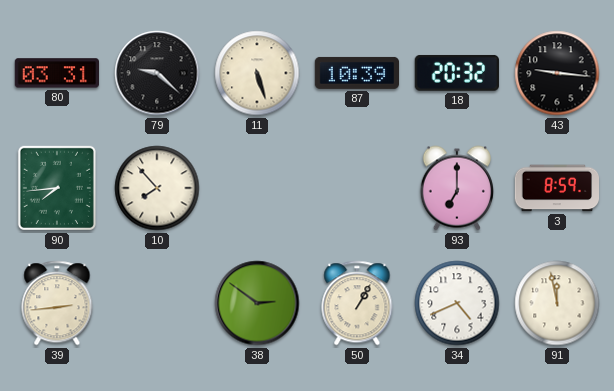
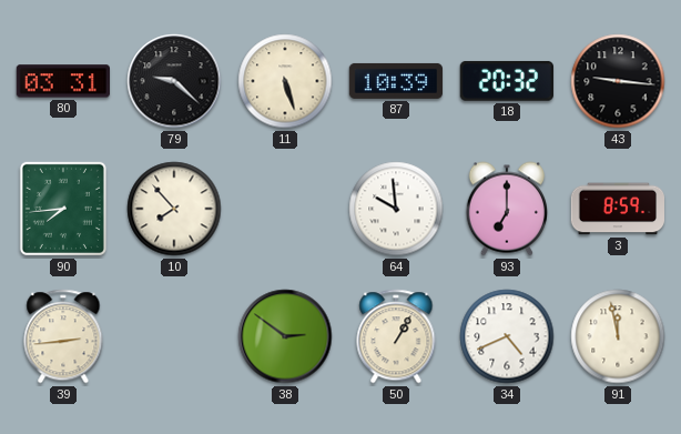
64: none -> 9:59
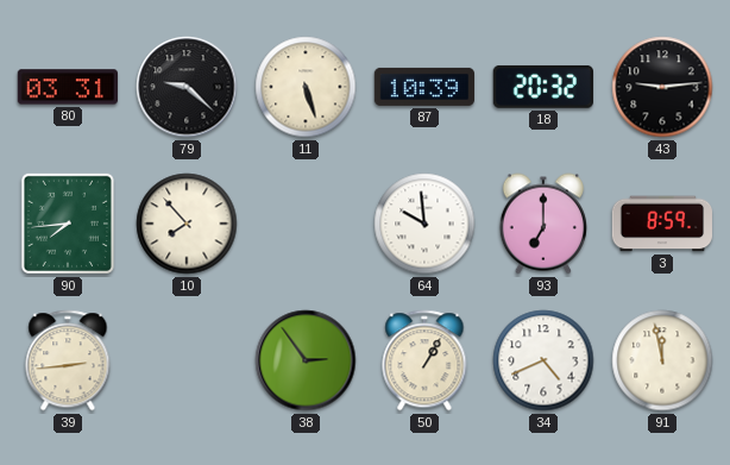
43: 9:16 -> 9:14
38: 2:51 -> 2:54
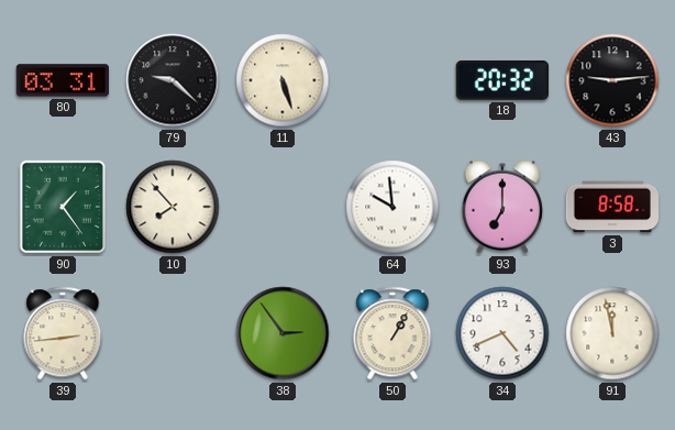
87: 10:39 -> none
90: 7:44 -> 1:24
3: 8:59 -> 8:58
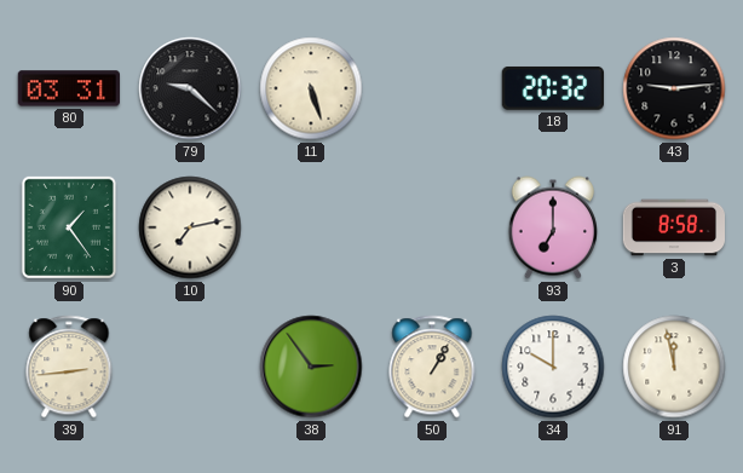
10: 7:53 -> 7:13
64: 9:59 -> none
34: 4:41 -> 10:00
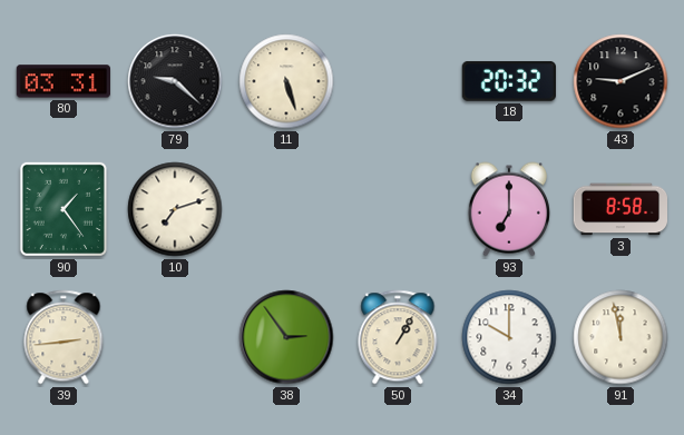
43: 9:14 -> 9:11
10: 7:13 -> 7:12
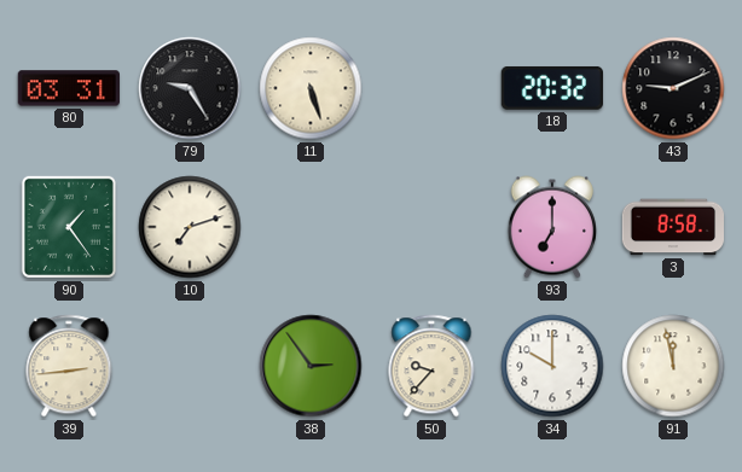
79: 9:22 -> 9:25
50: 1:05 -> 9:37
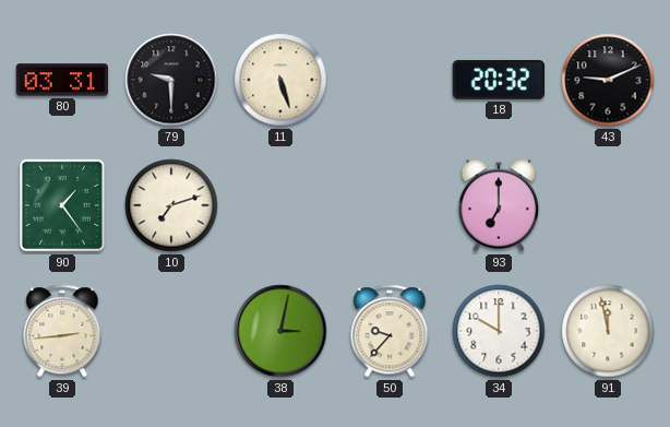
79: 9:25 -> 9:30
3: 8:58 -> none
38: 2:54 -> 3:02
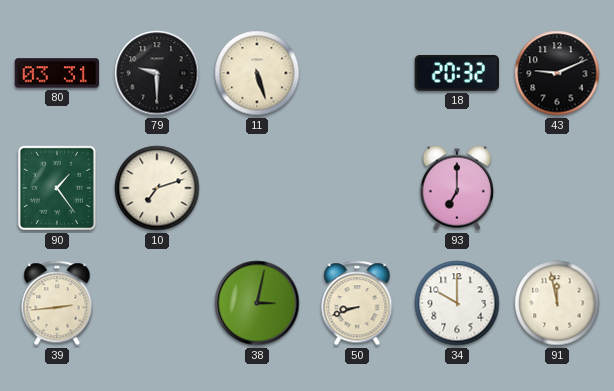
50: 9:37 -> 8:42
